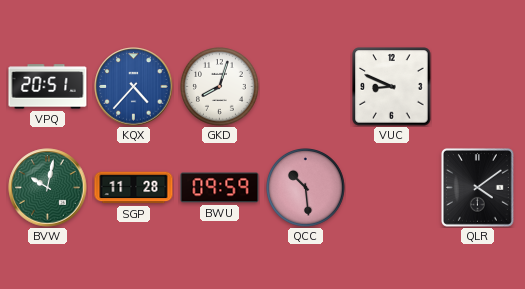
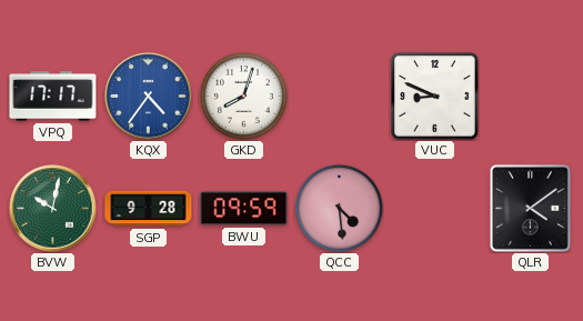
VPQ: 20:51 -> 17:17
KQX: 4:37 -> 4:36
SGP: 11:28 -> 9:28
QCC: 10:29 -> 4:29
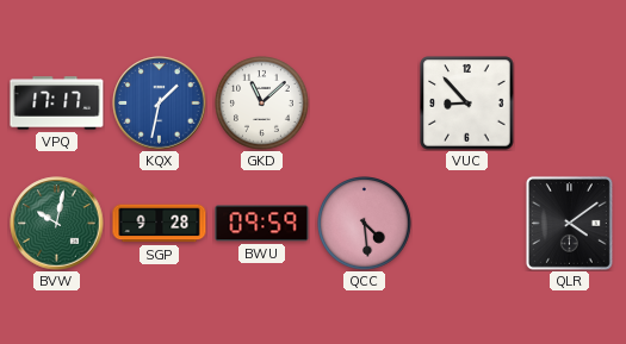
KQX: 4:36 -> 1:32
GKD: 8:03 -> 11:08
VUC: 8:49 -> 8:53
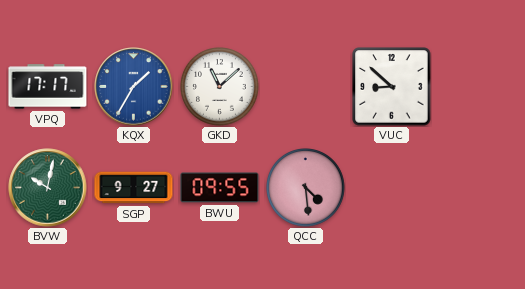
KQX: 1:32 -> 1:35
VUC: 8:53 -> 8:52
SGP: 9:28 -> 9:27
BWU: 09:59 -> 09:55
QLR: 4:09 -> none
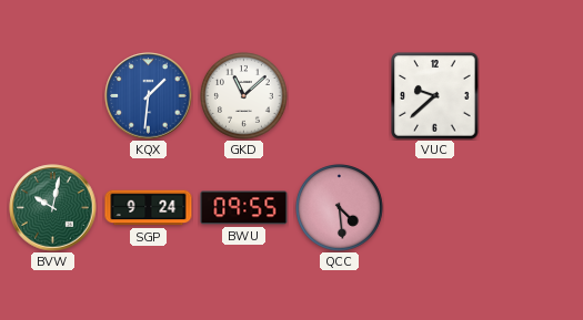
VPQ: 17:17 -> none
KQX: 1:35 -> 1:31
VUC: 8:52 -> 9:38
SGP: 9:27 -> 9:24
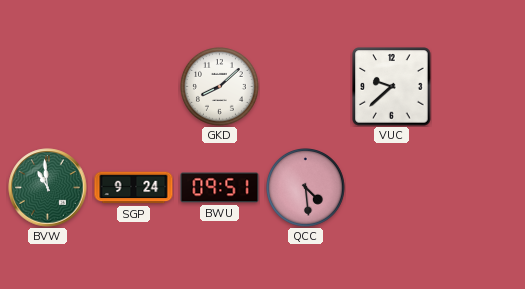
KQX: 1:31 -> none
GKD: 11:08 -> 8:08
BVW: 10:02 -> 10:59
BWU: 09:55 -> 09:51
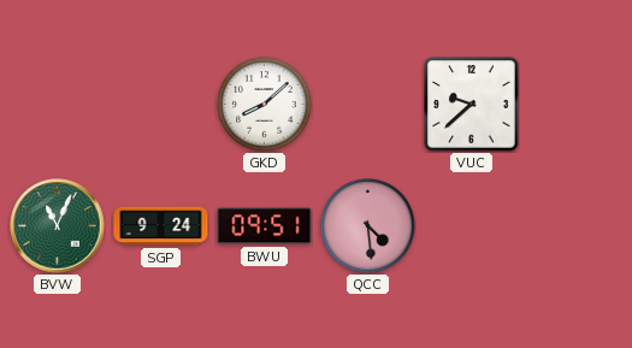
BVW: 10:59 -> 11:04
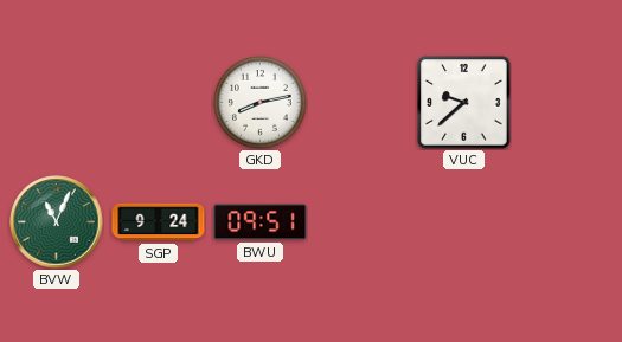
GKD: 8:08 -> 8:13
QCC: 4:29 -> none
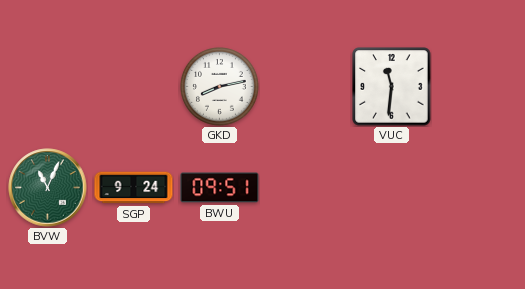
VUC: 9:38 -> 11:31
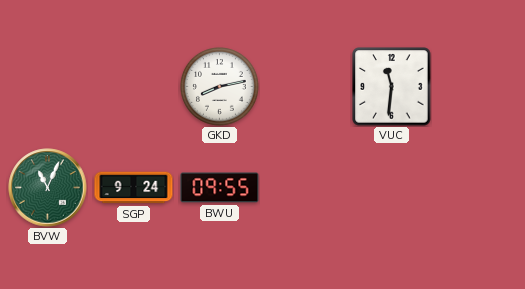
BWU: 09:51 -> 09:55
